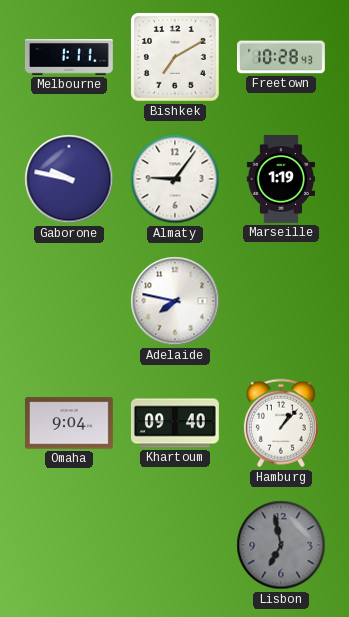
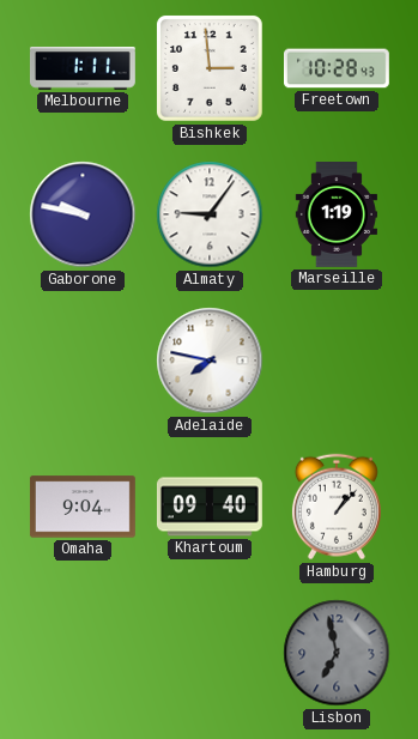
Bishkek: 7:10 -> 2:59
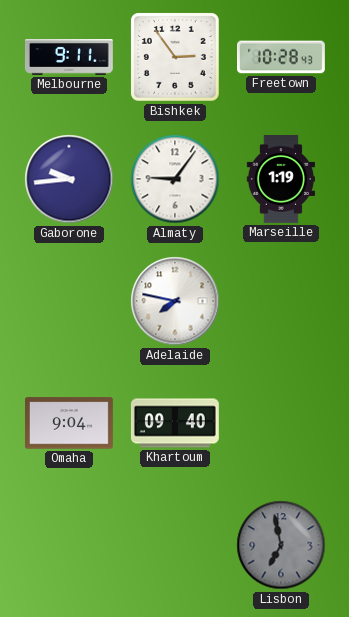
Melbourne: 1:11 -> 9:11
Bishkek: 2:59 -> 2:54
Gaborone: 9:47 -> 9:44
Hamburg: 1:07 -> none
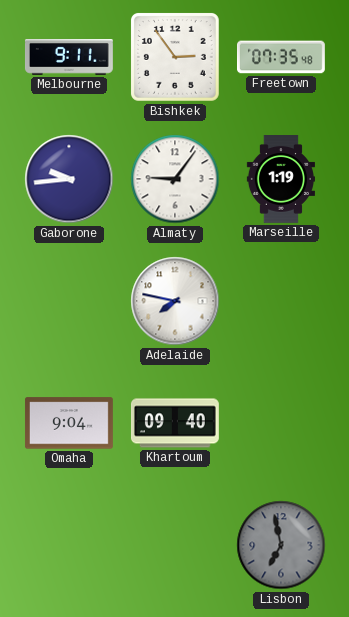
Freetown: 10:28 -> 07:35
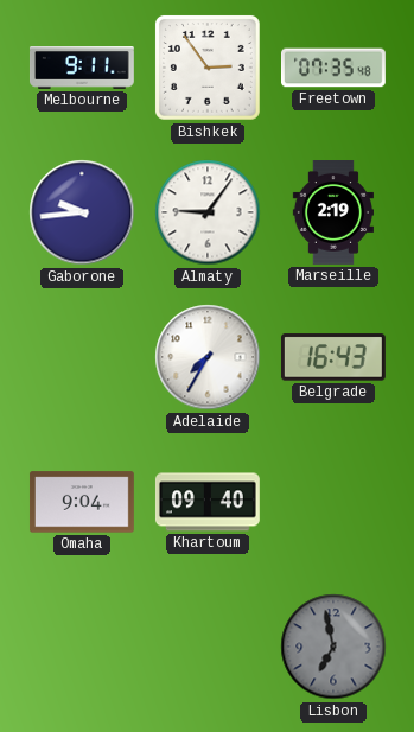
Marseille: 1:19 -> 2:19
Adelaide: 7:47 -> 7:35
Belgrade: none -> 16:43
